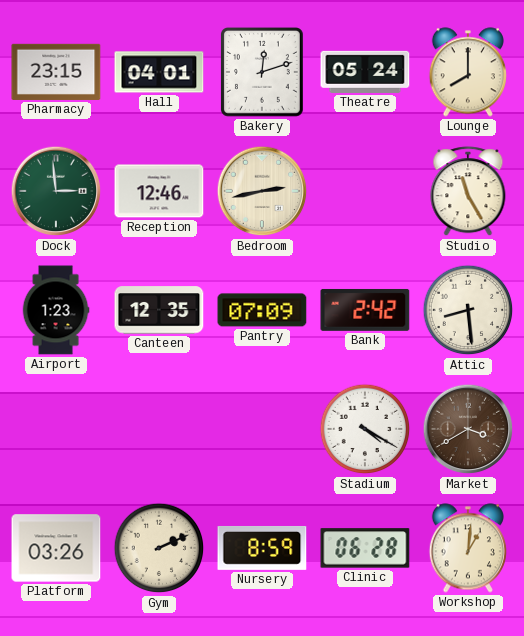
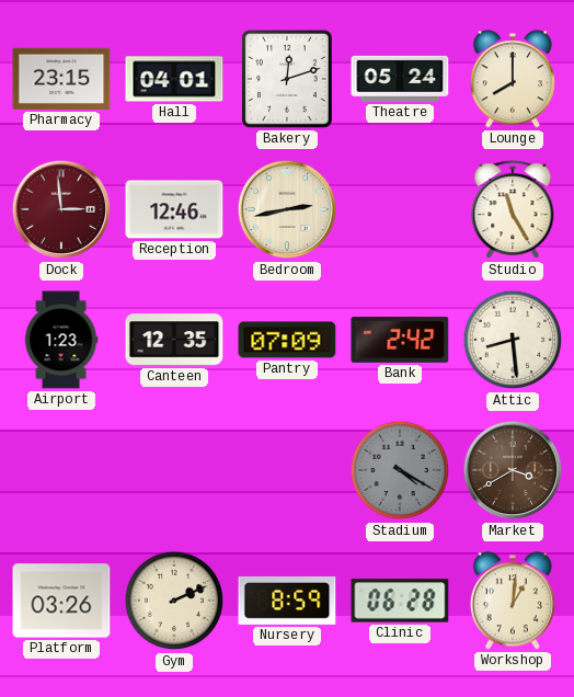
Dock dial: green -> burgundy
Stadium dial: white -> grey
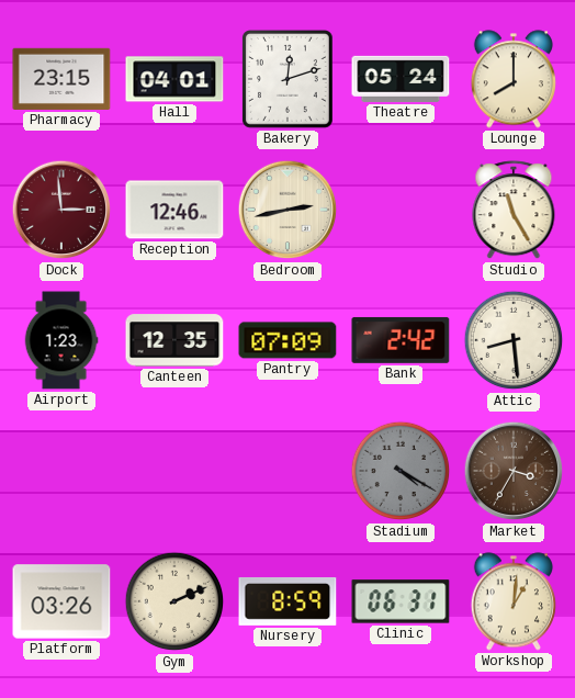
Market: 3:40 -> 3:35
Clinic: 06:28 -> 06:31
